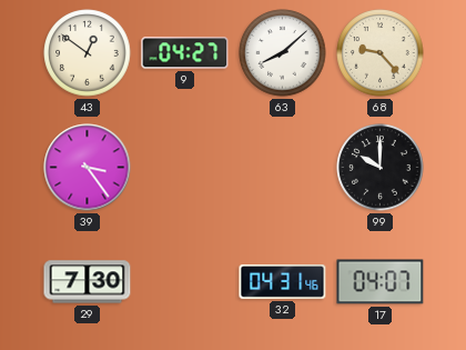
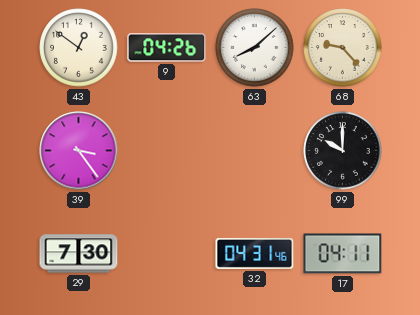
9: 04:27 -> 04:26
17: 04:07 -> 04:11
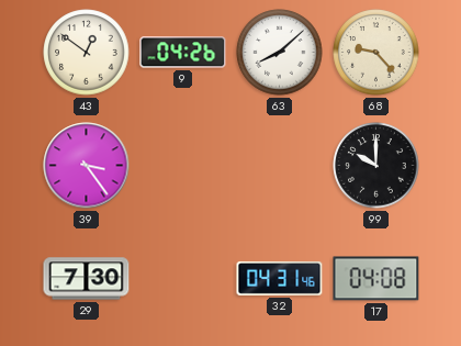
17: 04:11 -> 04:08
